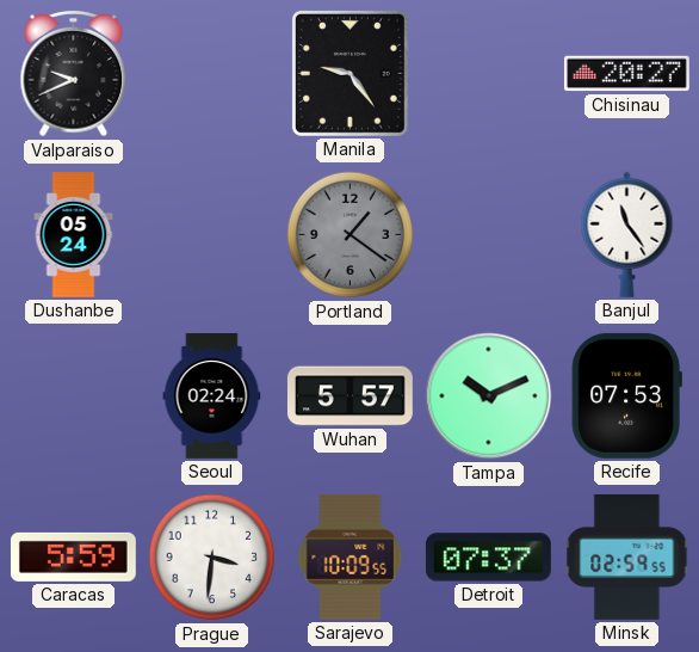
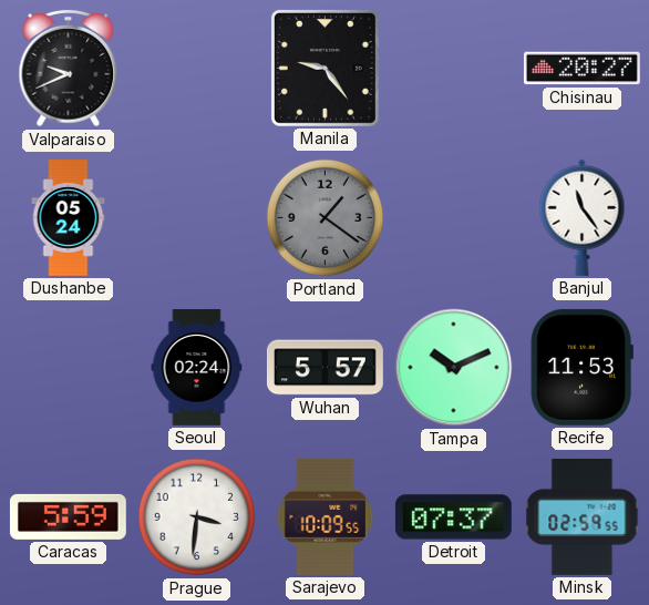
Recife: 07:53 -> 11:53
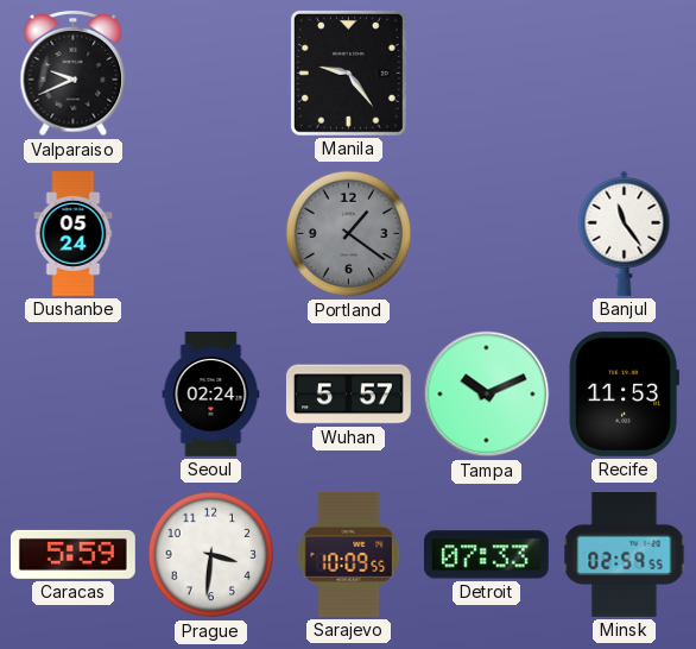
Chisinau: 20:27 -> none
Detroit: 07:37 -> 07:33
